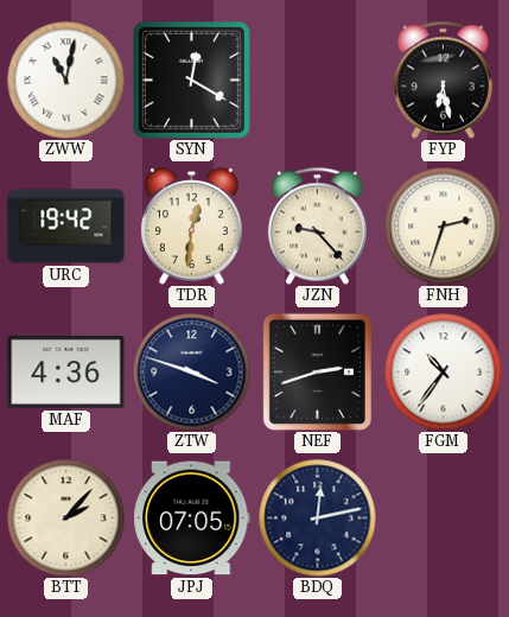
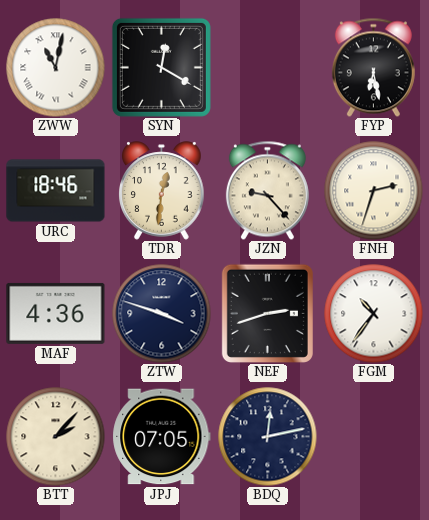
URC: 19:42 -> 18:46
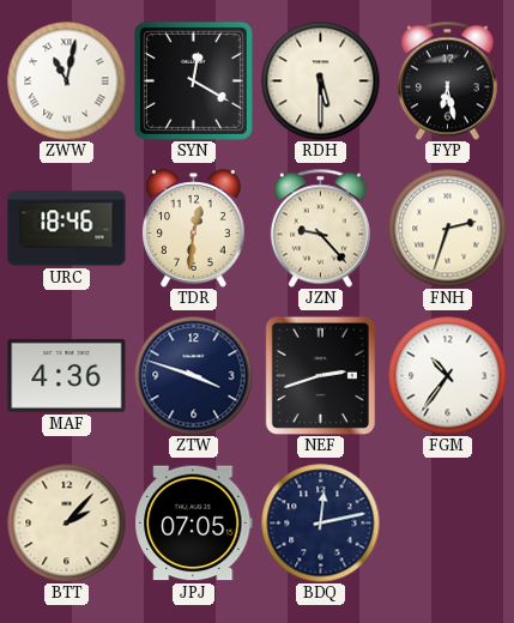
RDH: none -> 5:30
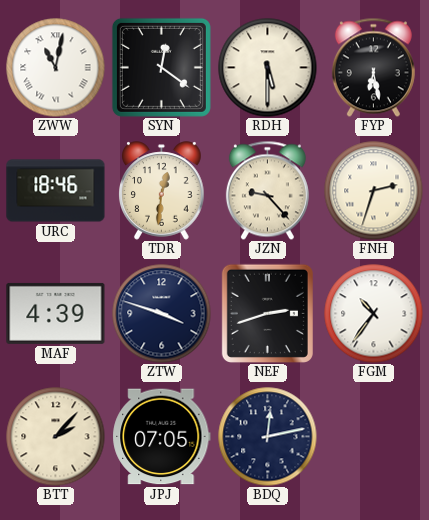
SYN: 12:20 -> 12:21
MAF: 4:36 -> 4:39
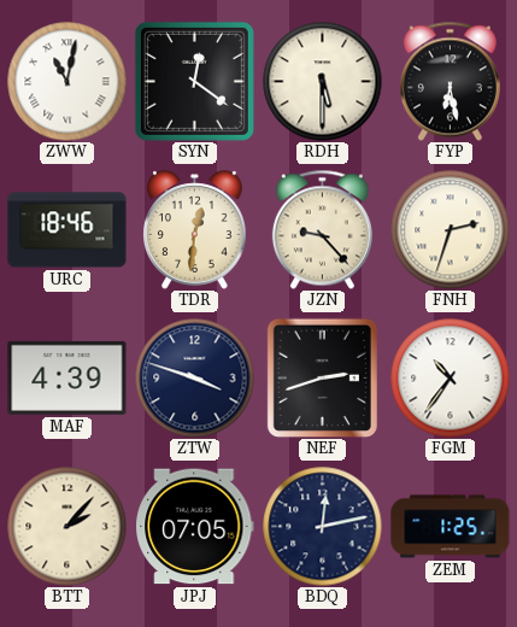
ZEM: none -> 1:25
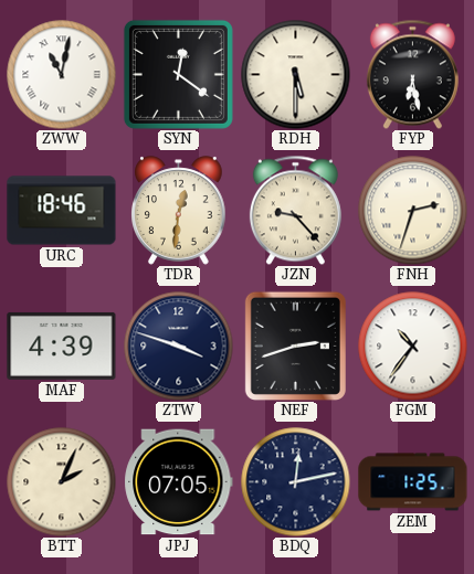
BTT: 2:07 -> 2:04
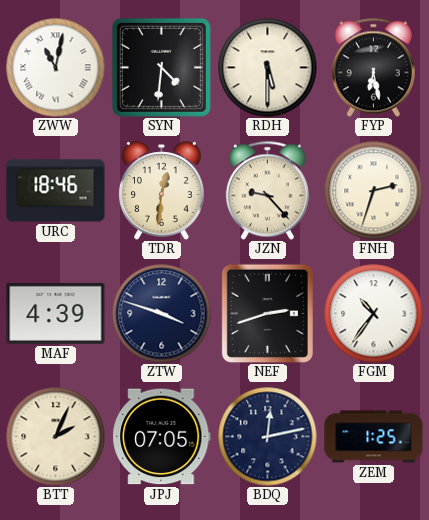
SYN: 12:21 -> 4:31
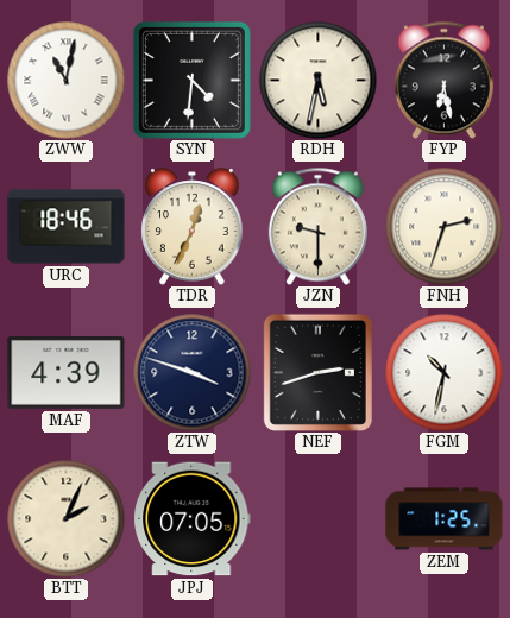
RDH: 5:30 -> 5:32
TDR: 12:31 -> 12:34
JZN: 9:23 -> 9:30
FGM: 10:36 -> 10:32
BDQ: 12:13 -> none
